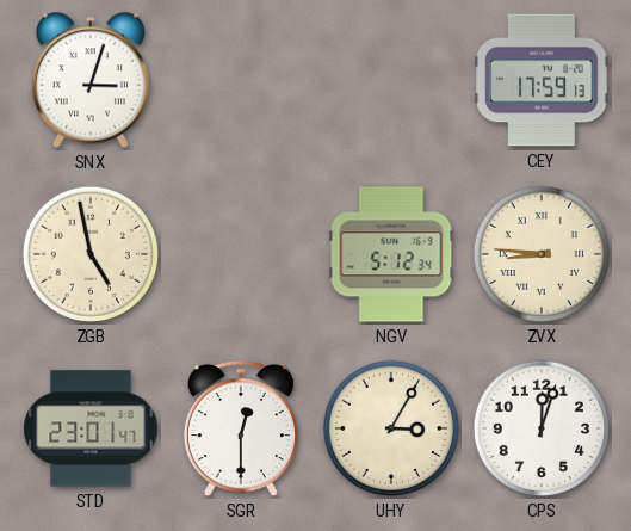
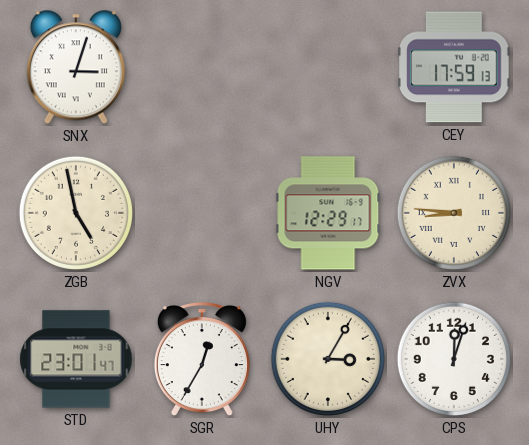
NGV: 5:12 -> 12:29
SGR: 12:30 -> 12:35
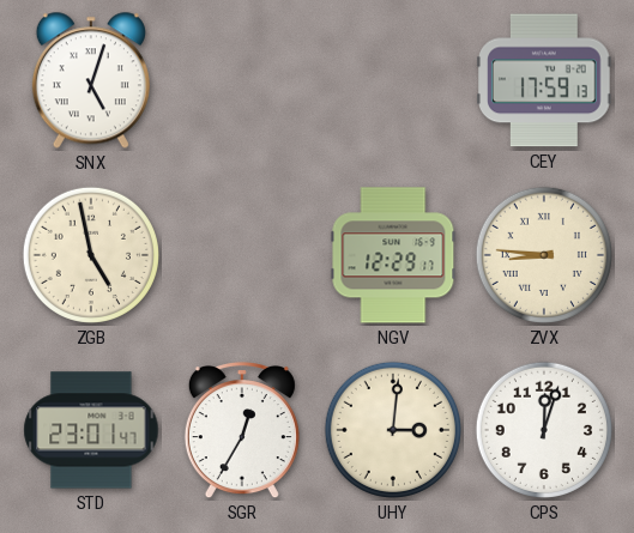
SNX: 3:03 -> 5:03
UHY: 3:05 -> 3:01
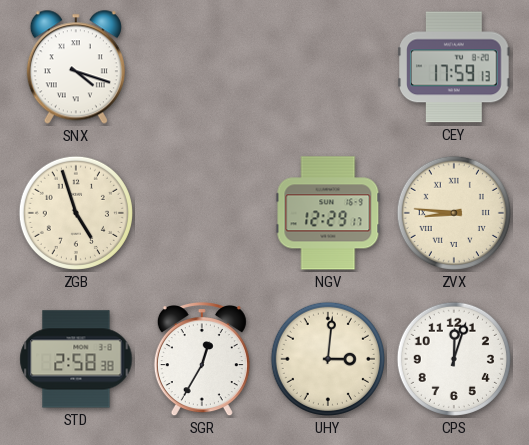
SNX: 5:03 -> 4:18
ZGB: 4:58 -> 4:57
STD: 23:01 -> 2:58
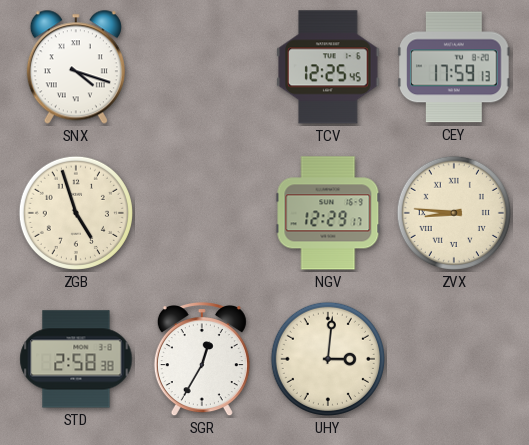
TCV: none -> 12:25
CPS: 12:03 -> none
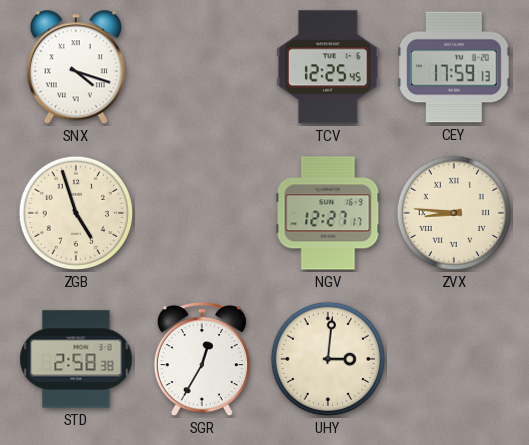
NGV: 12:29 -> 12:27
